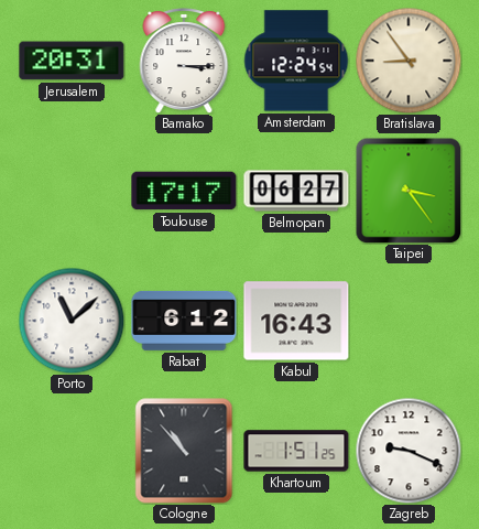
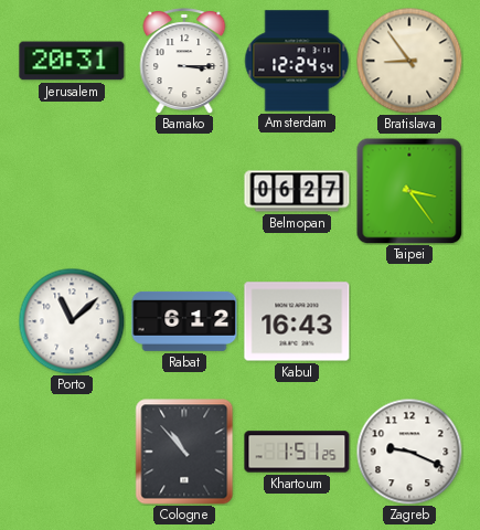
Toulouse: 17:17 -> none
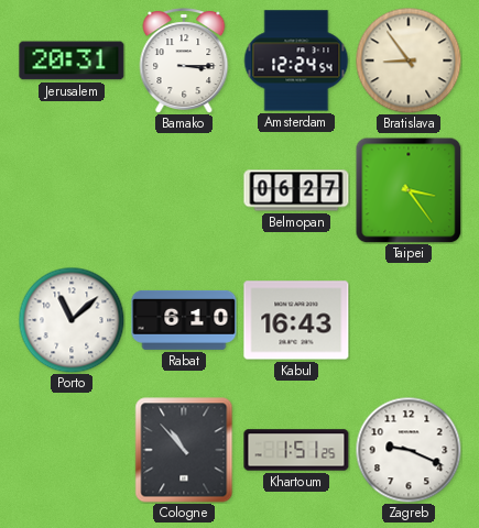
Rabat: 6:12 -> 6:10
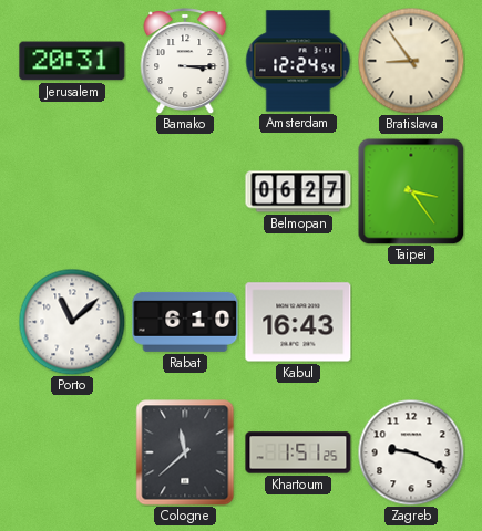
Cologne: 10:53 -> 11:38
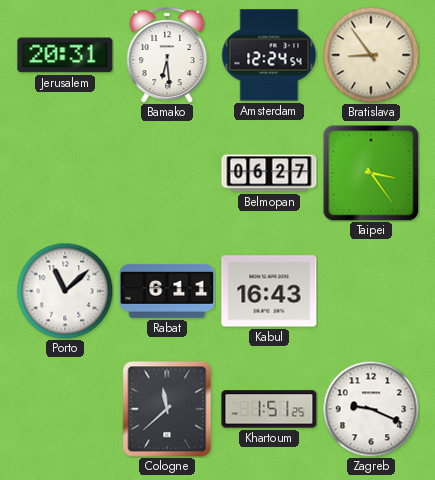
Bamako: 3:15 -> 6:29
Rabat: 6:10 -> 6:11
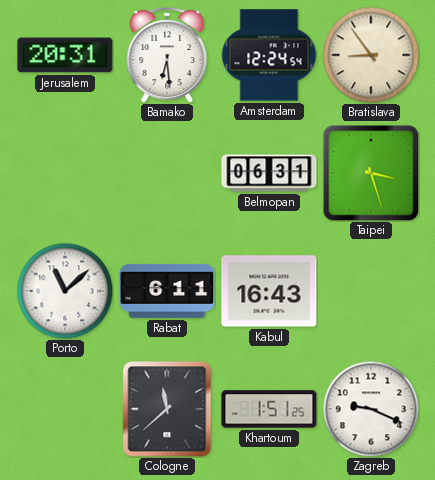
Belmopan: 06:27 -> 06:31
Taipei: 3:24 -> 3:27
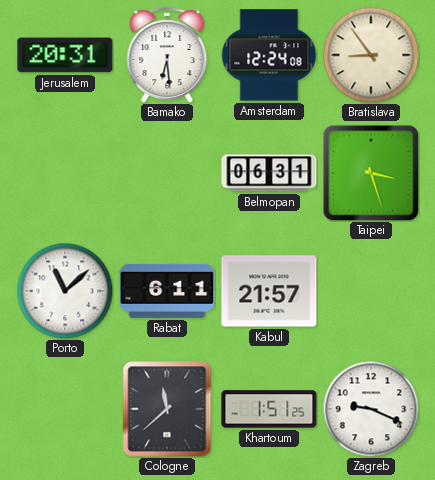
Amsterdam: 12:24:54 -> 12:24:08
Kabul: 16:43 -> 21:57
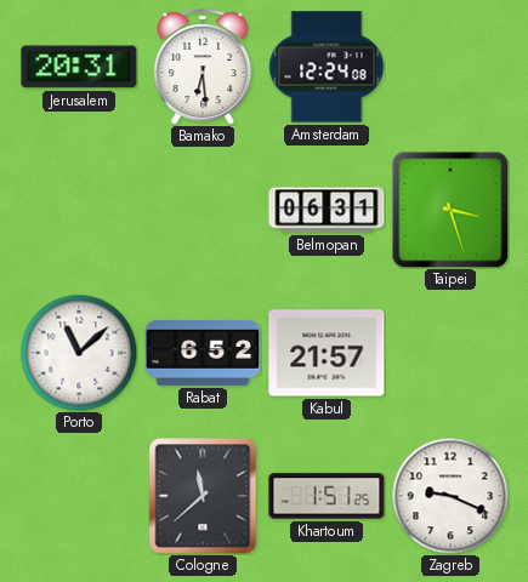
Bratislava: 8:54 -> none
Rabat: 6:11 -> 6:52
